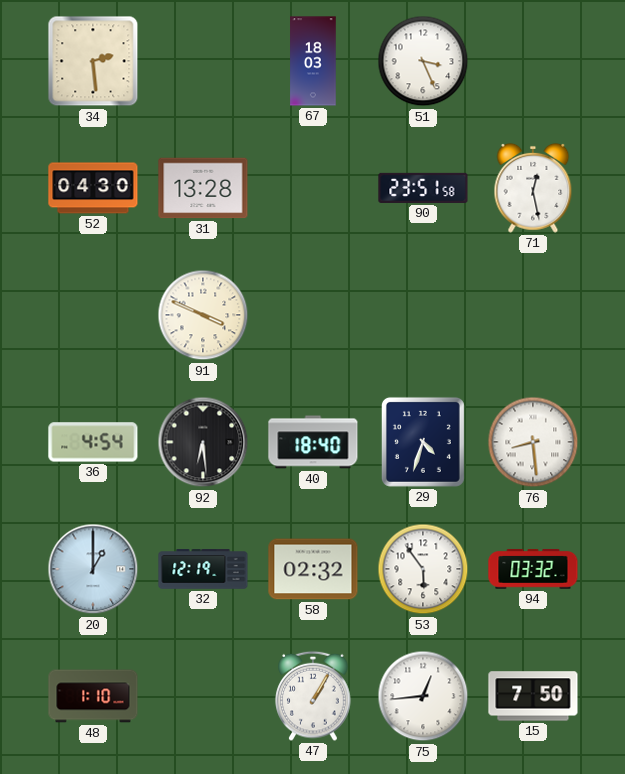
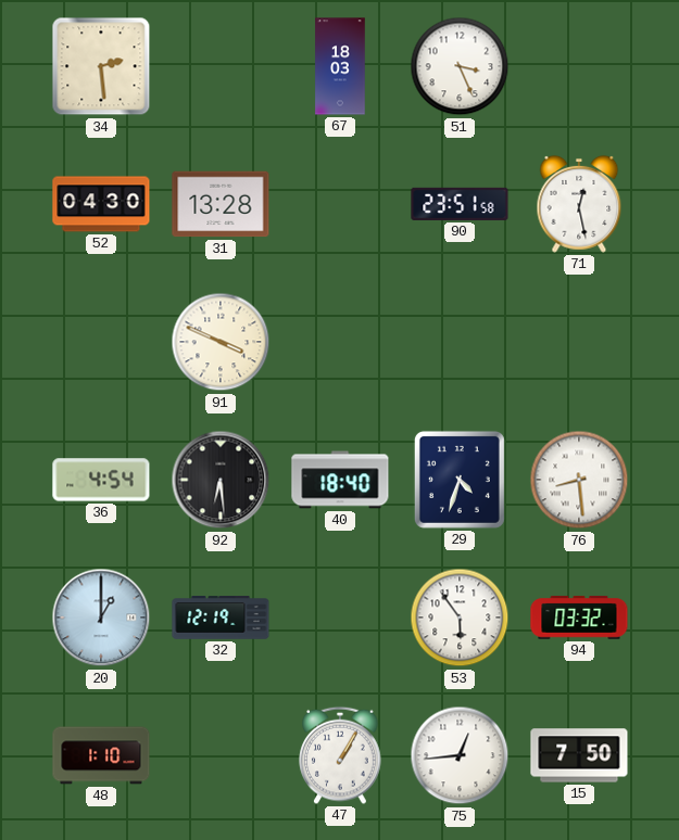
58: 02:32 -> none
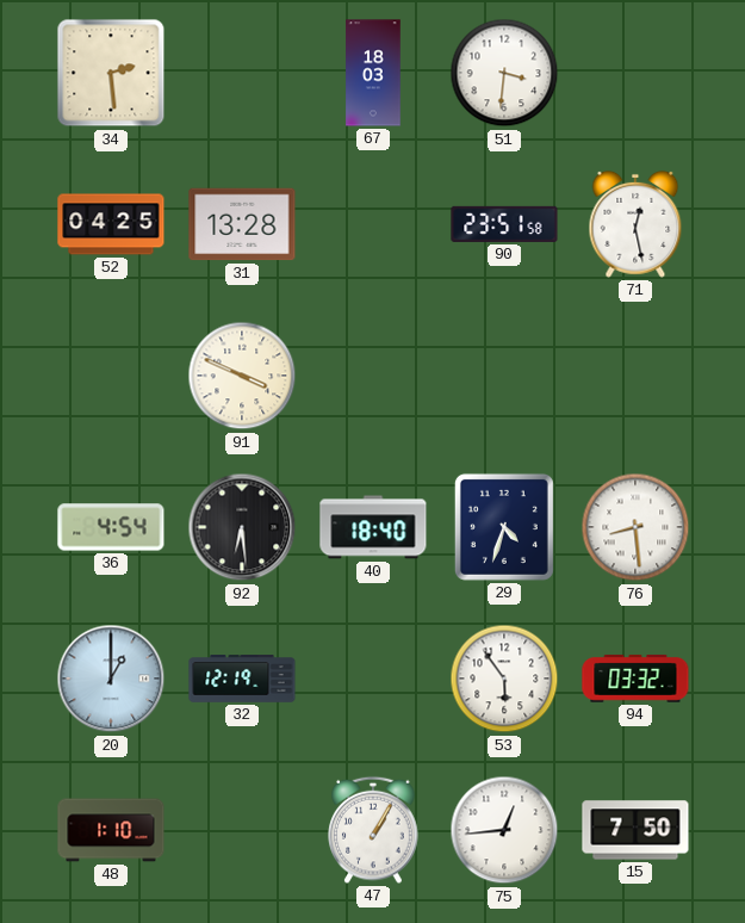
51: 3:26 -> 3:31
52: 04:30 -> 04:25
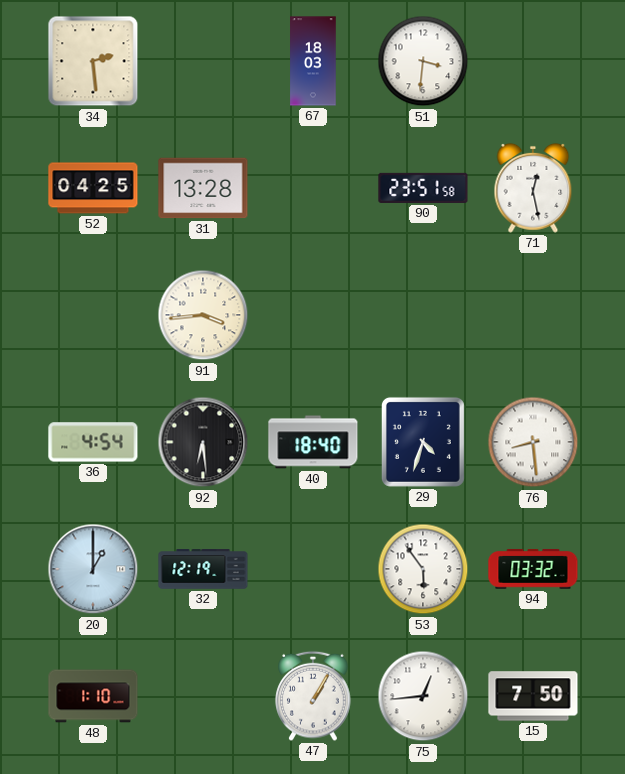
91: 3:49 -> 3:44
